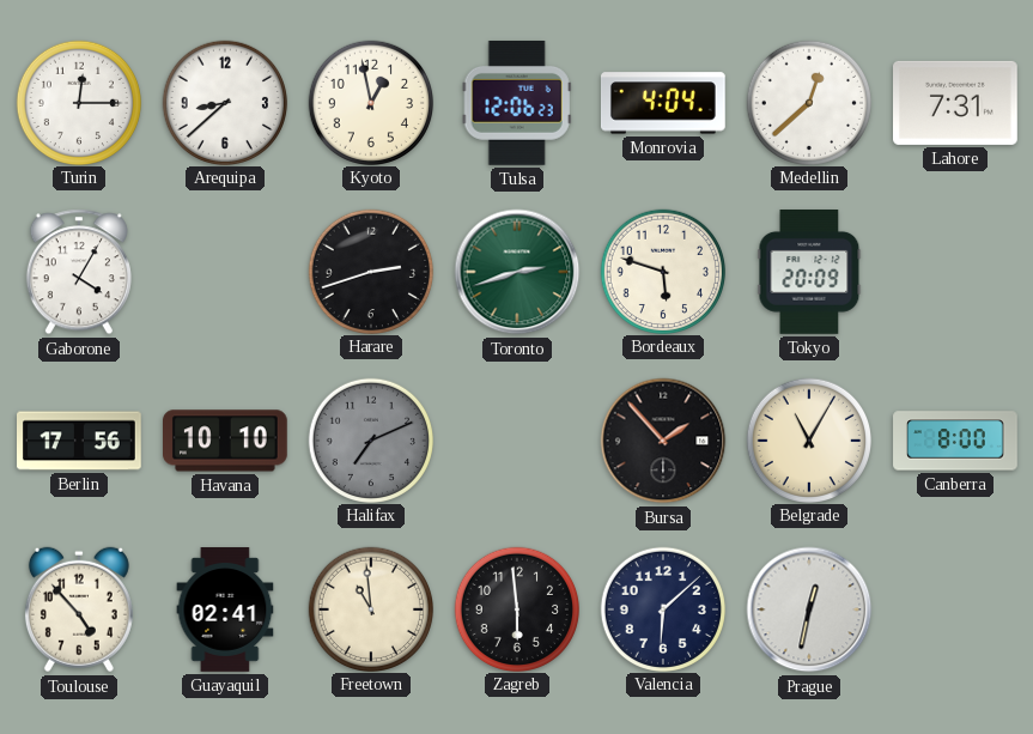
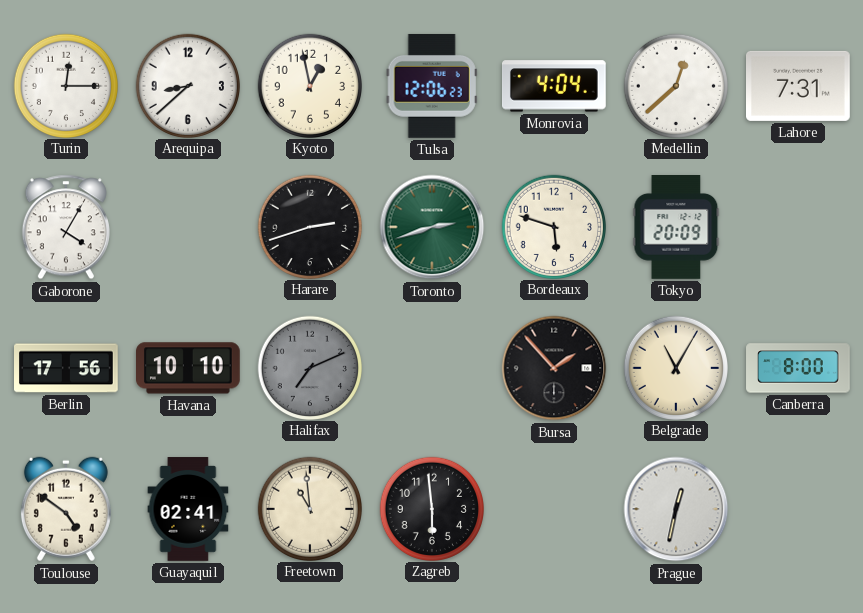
Toulouse: 4:53 -> 4:51
Valencia: 6:08 -> none
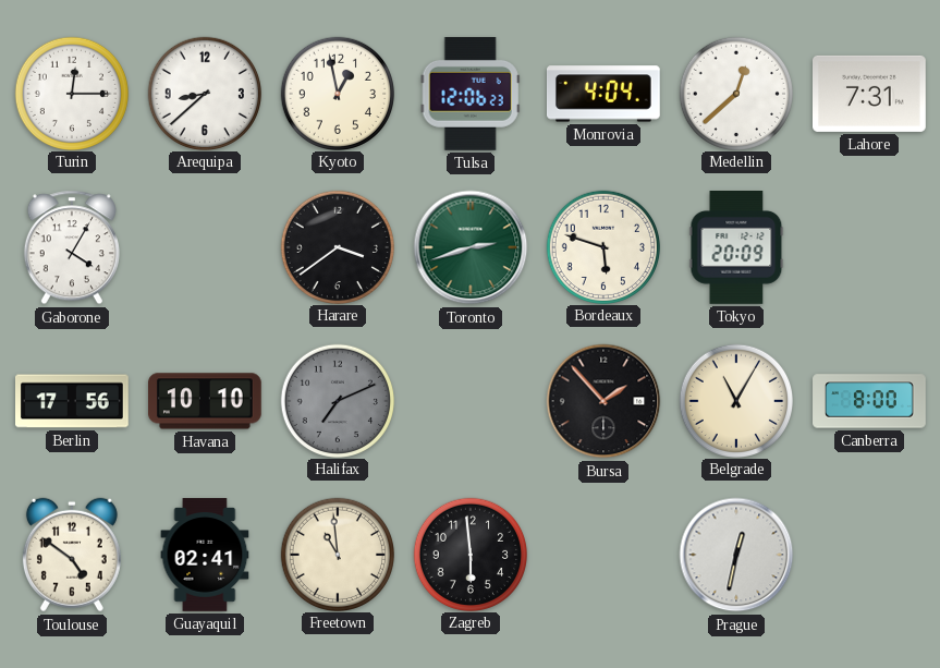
Harare: 2:42 -> 3:39
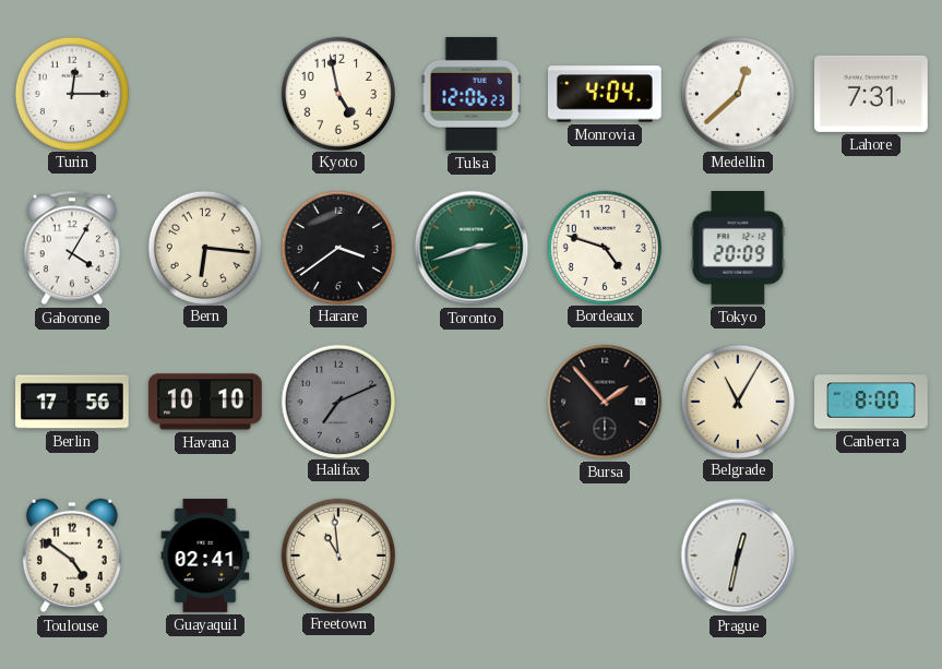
Arequipa: 8:38 -> none
Kyoto: 12:58 -> 4:58
Bern: none -> 6:16
Bordeaux: 5:48 -> 4:48
Zagreb: 5:59 -> none
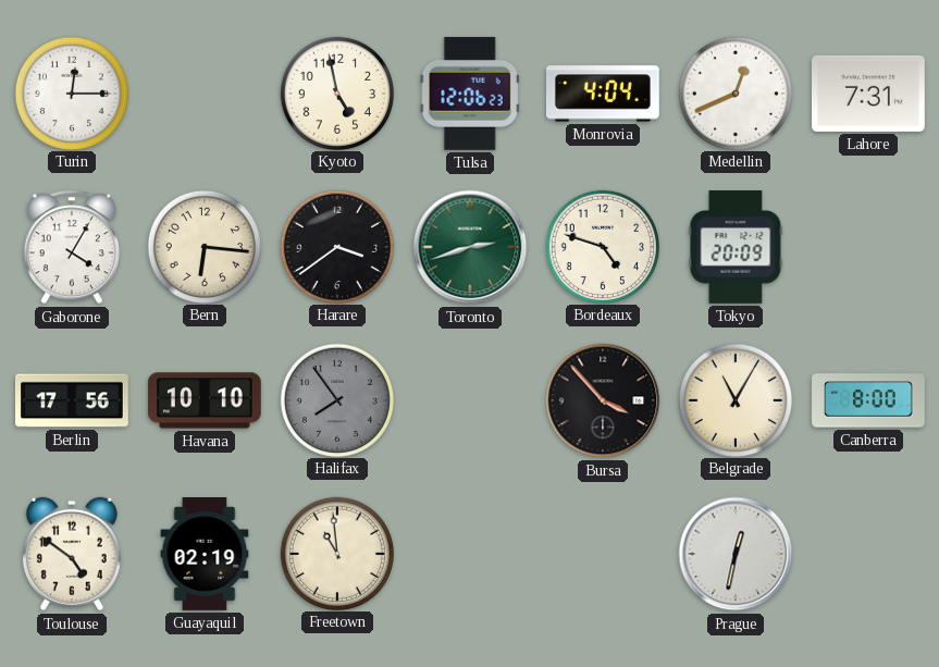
Medellin: 12:38 -> 12:41
Halifax: 7:11 -> 7:54
Bursa: 1:53 -> 3:53
Guayaquil: 02:41 -> 02:19
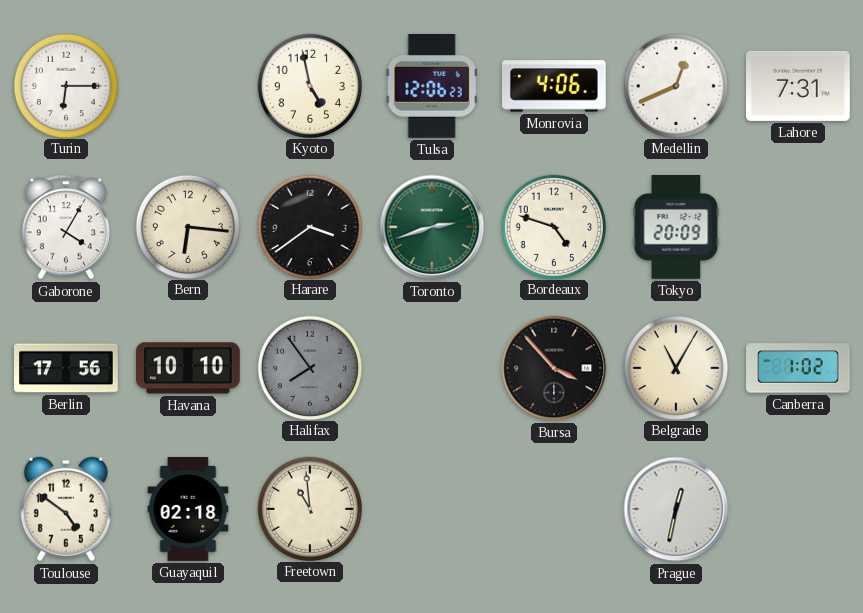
Turin: 12:15 -> 6:15
Monrovia: 4:04 -> 4:06
Canberra: 8:00 -> 1:02
Guayaquil: 02:19 -> 02:18
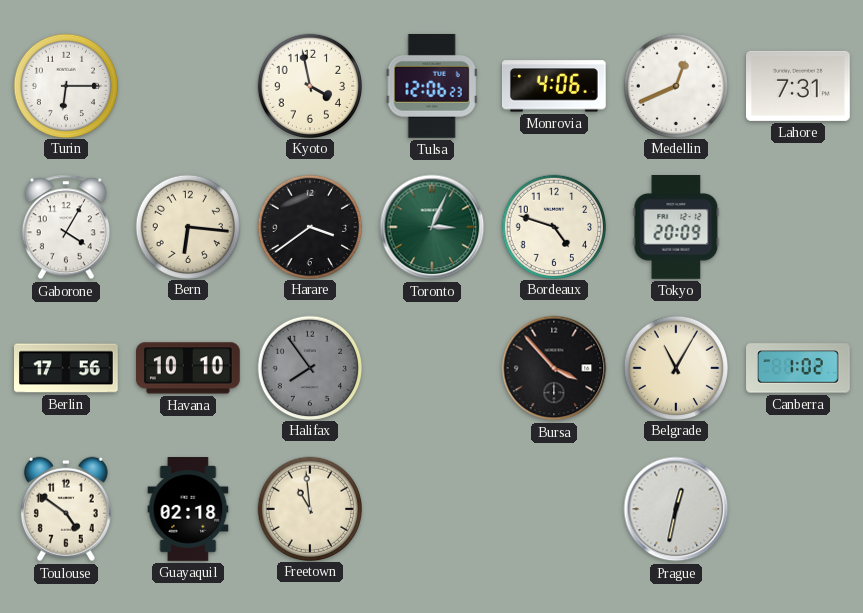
Kyoto: 4:58 -> 3:58
Toronto: 2:42 -> 3:04
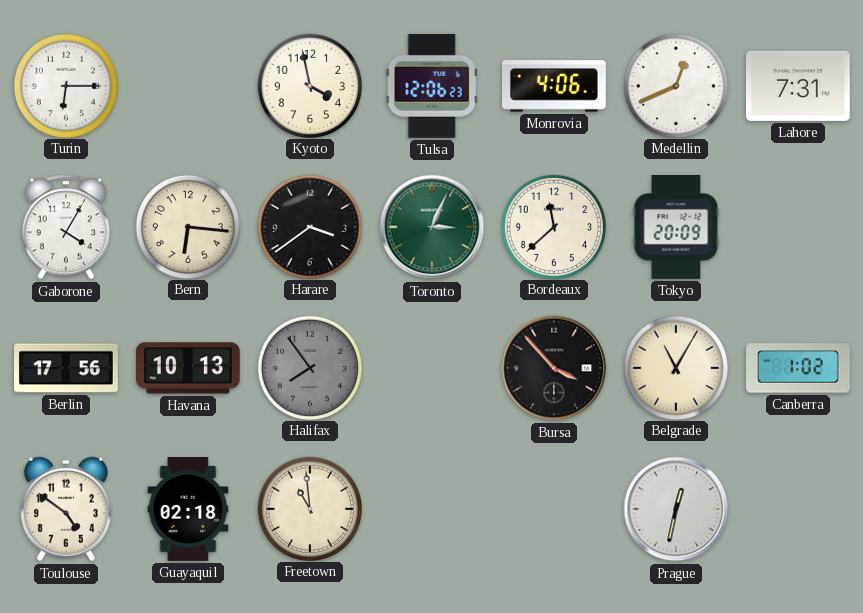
Bordeaux: 4:48 -> 11:38
Havana: 10:10 -> 10:13
